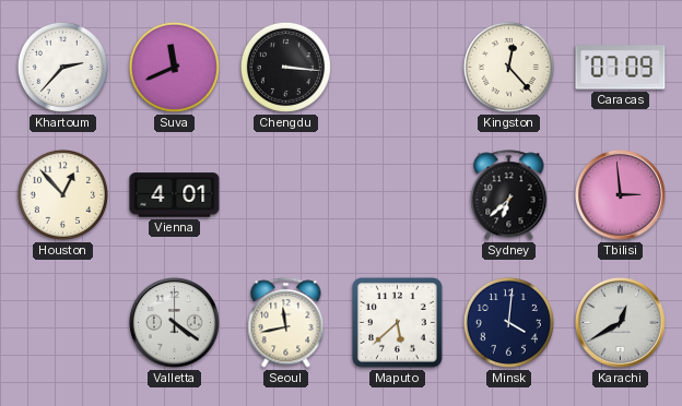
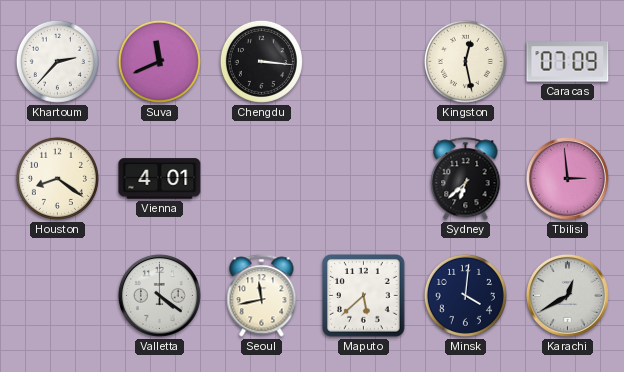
Kingston: 12:23 -> 12:28
Houston: 12:53 -> 8:21
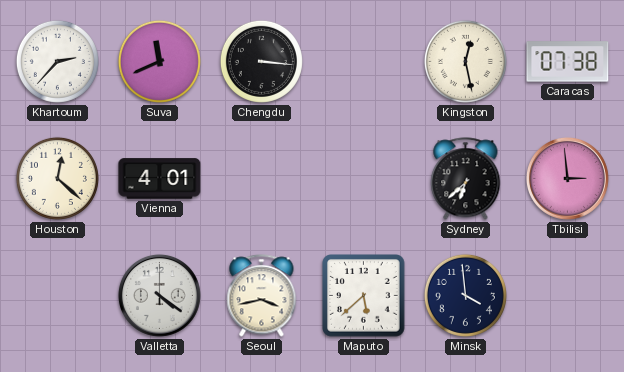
Caracas: 07:09 -> 07:38
Houston: 8:21 -> 12:22
Seoul: 11:43 -> 3:43
Minsk: 4:01 -> 3:59
Karachi: 12:40 -> none
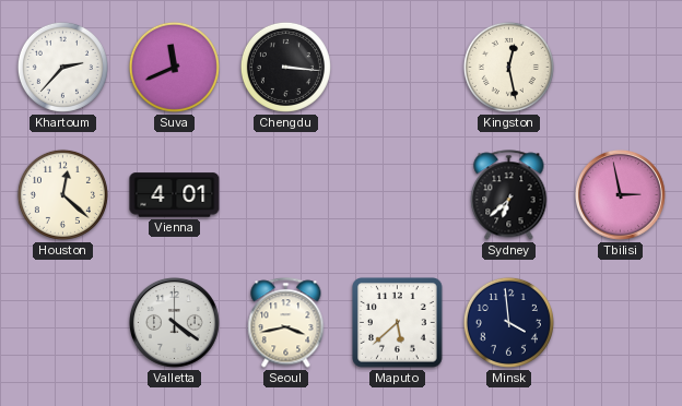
Caracas: 07:38 -> none
Tbilisi: 2:59 -> 2:58
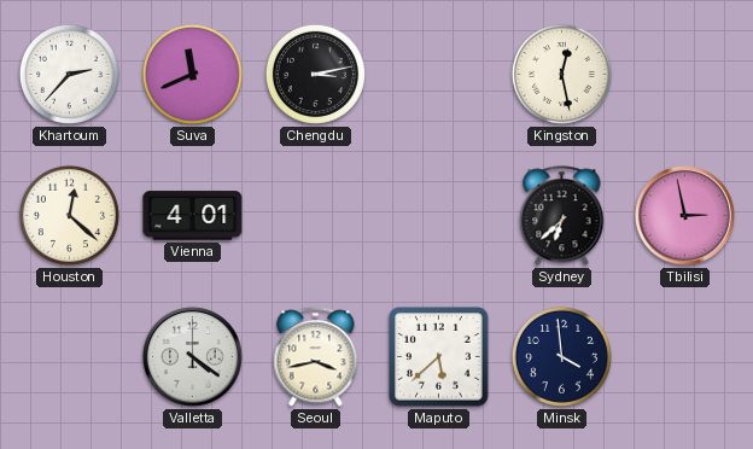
Chengdu: 3:16 -> 3:13
